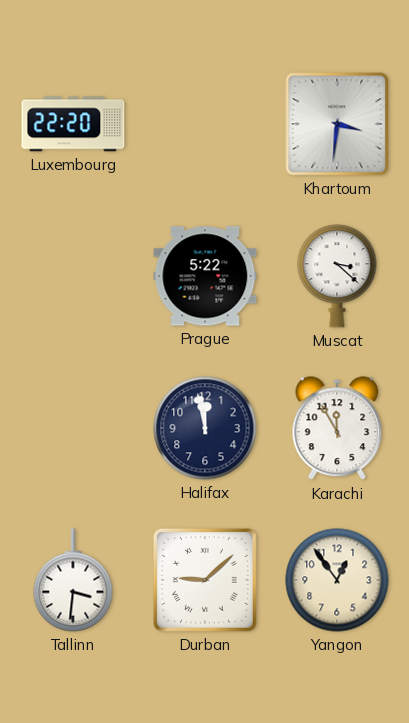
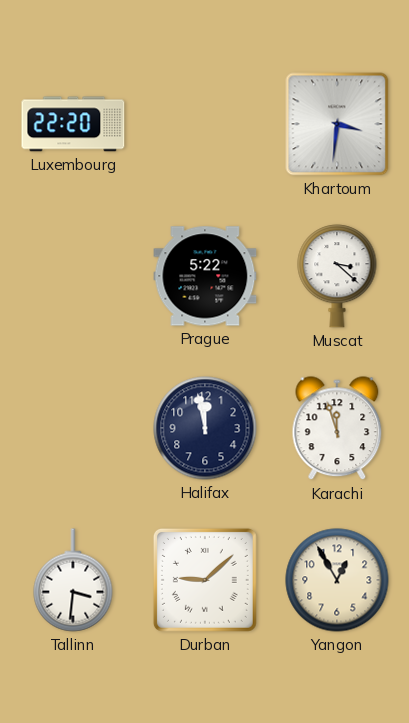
Karachi: 11:55 -> 11:57
Yangon: 12:54 -> 12:55
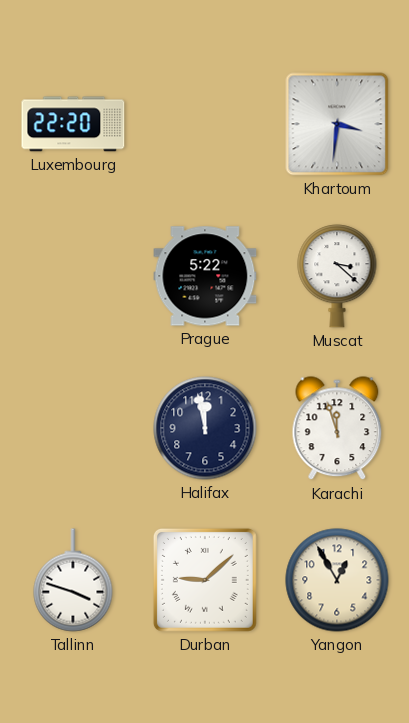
Tallinn: 3:31 -> 3:48
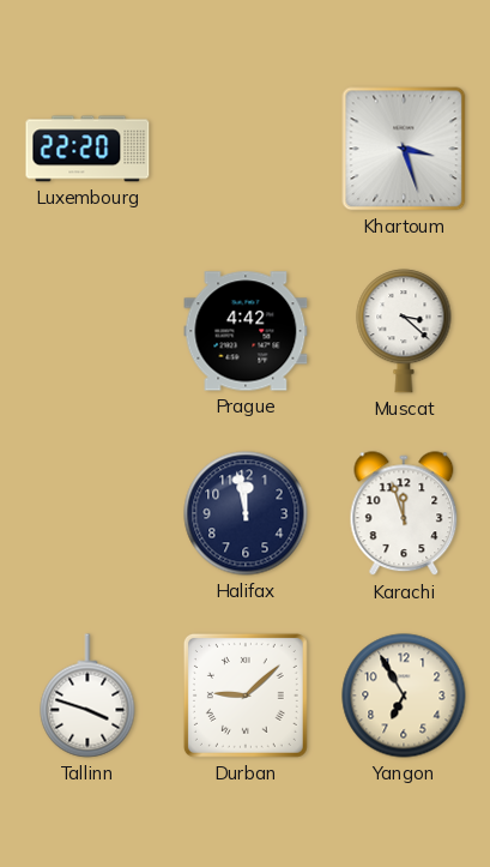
Khartoum: 3:31 -> 3:27
Prague: 5:22 -> 4:42
Yangon: 12:55 -> 6:55
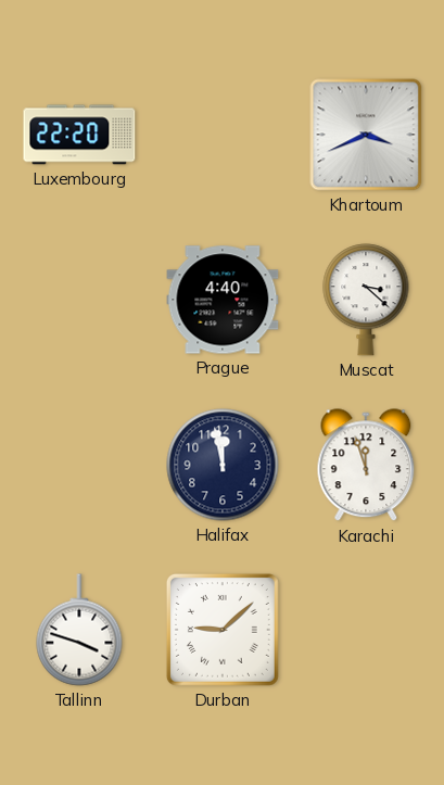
Khartoum: 3:27 -> 3:41
Prague: 4:42 -> 4:40
Yangon: 6:55 -> none
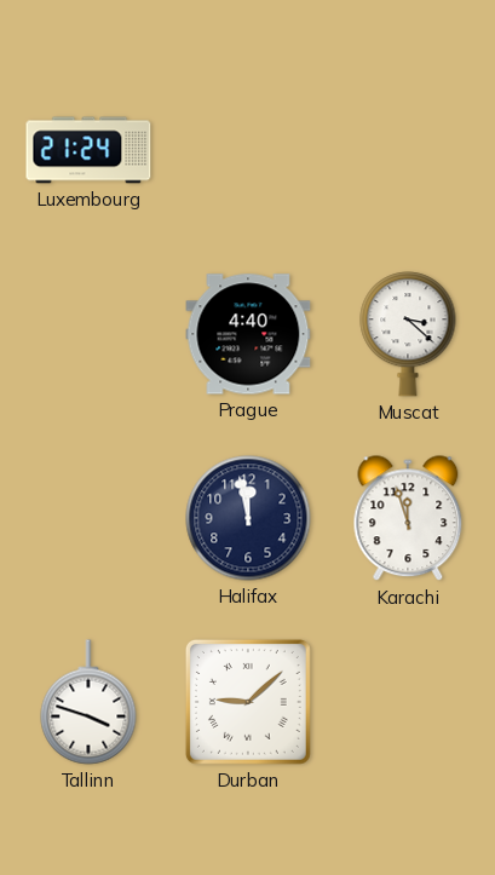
Luxembourg: 22:20 -> 21:24
Khartoum: 3:41 -> none
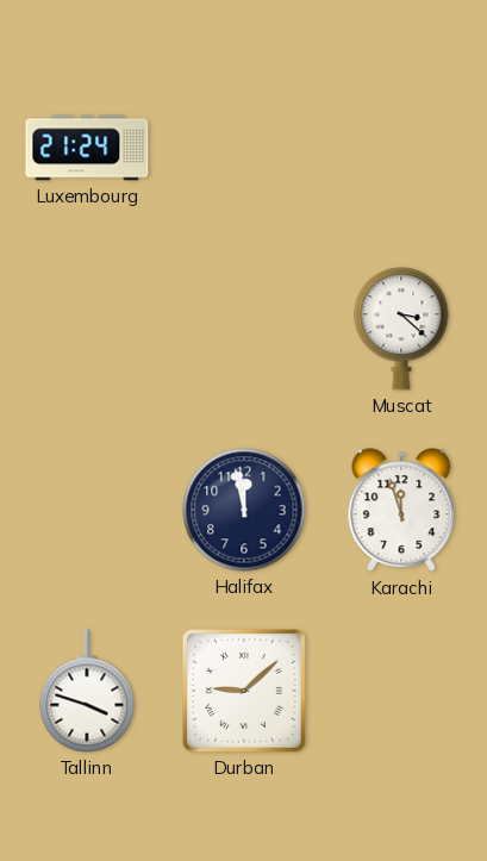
Prague: 4:40 -> none
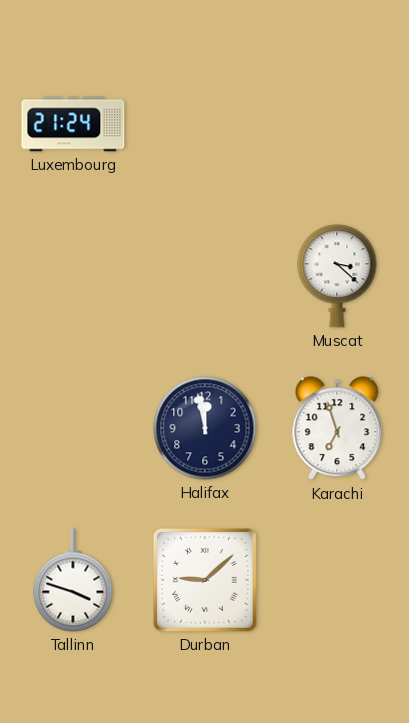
Karachi: 11:57 -> 6:57
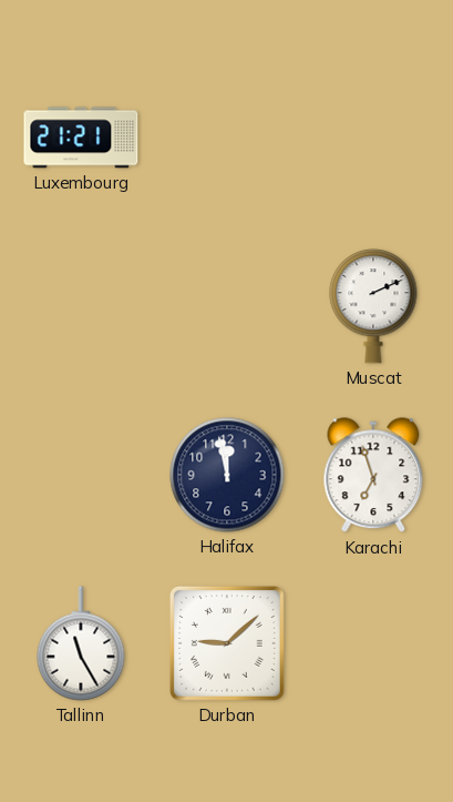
Luxembourg: 21:24 -> 21:21
Muscat: 3:22 -> 2:11
Tallinn: 3:48 -> 11:25
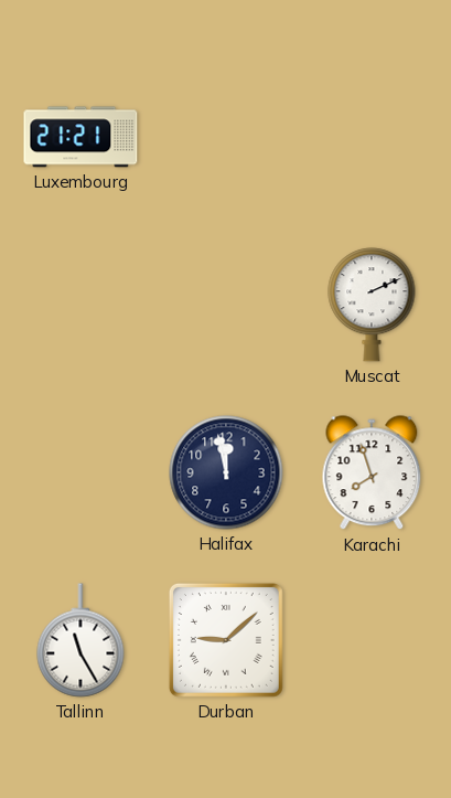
Karachi: 6:57 -> 7:57
